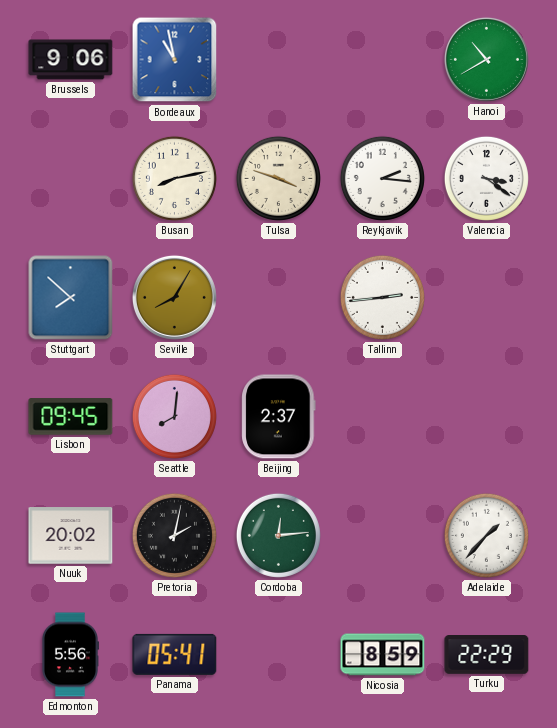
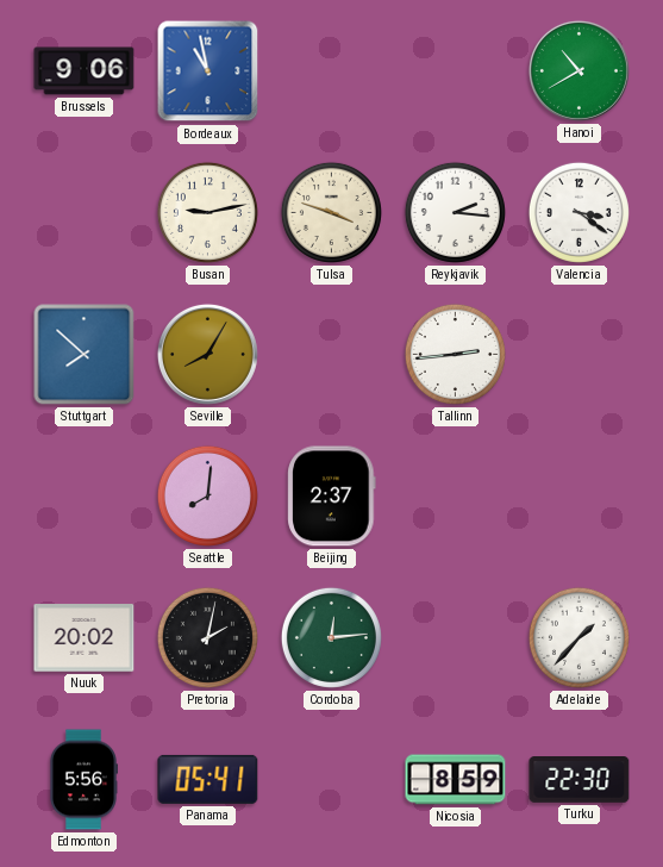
Busan: 8:13 -> 9:13
Lisbon: 09:45 -> none
Turku: 22:29 -> 22:30
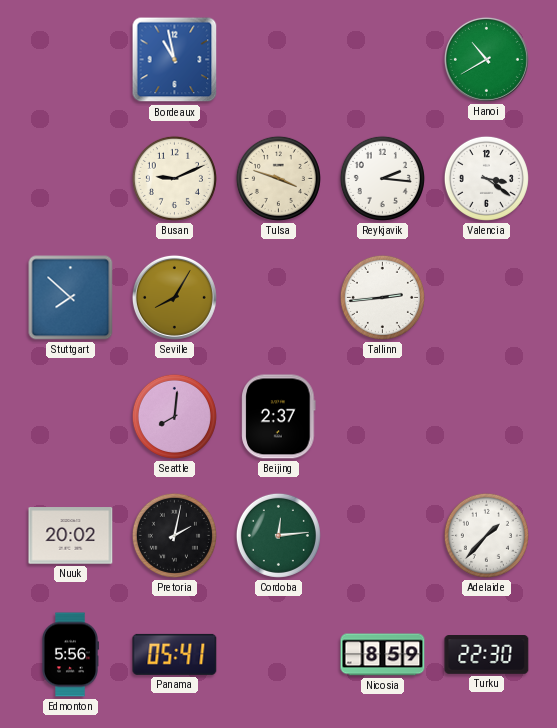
Brussels: 9:06 -> none
Busan: 9:13 -> 9:11
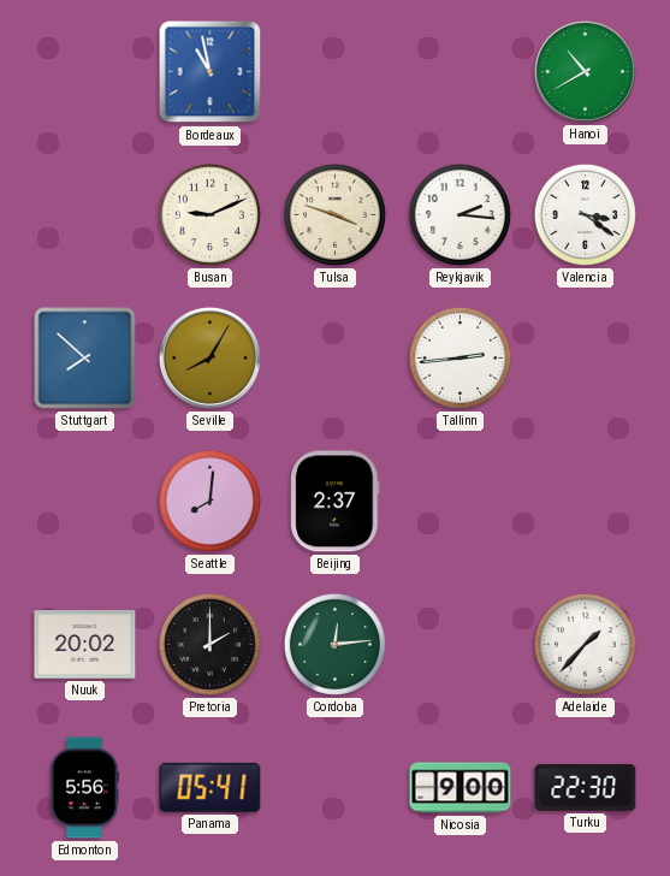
Pretoria: 2:02 -> 2:00
Nicosia: 8:59 -> 9:00
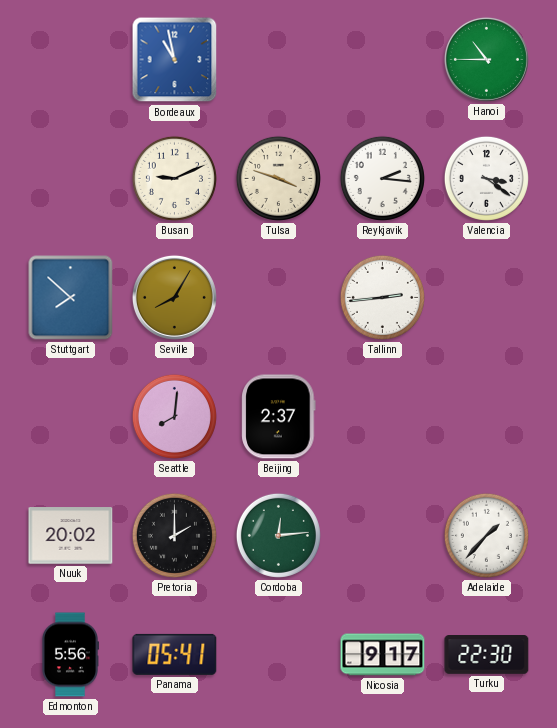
Hanoi: 10:40 -> 10:45
Nicosia: 9:00 -> 9:17
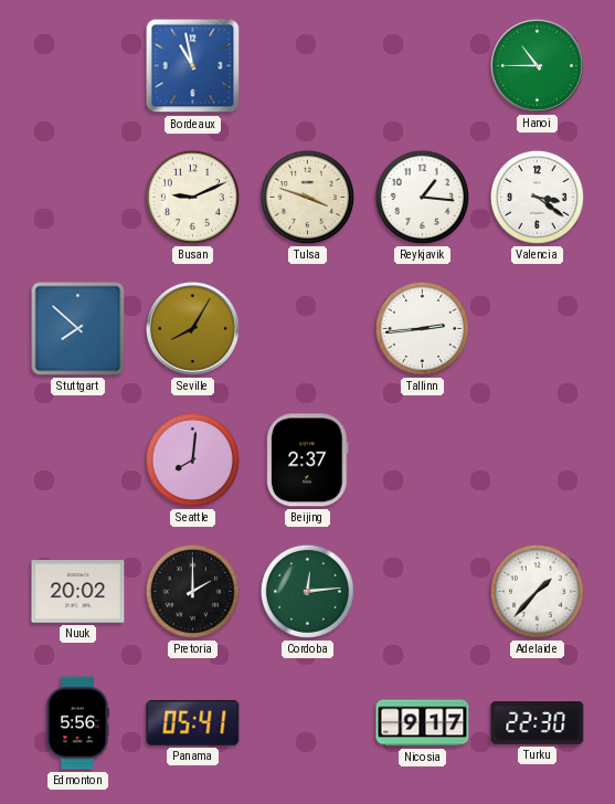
Reykjavik: 2:16 -> 1:16
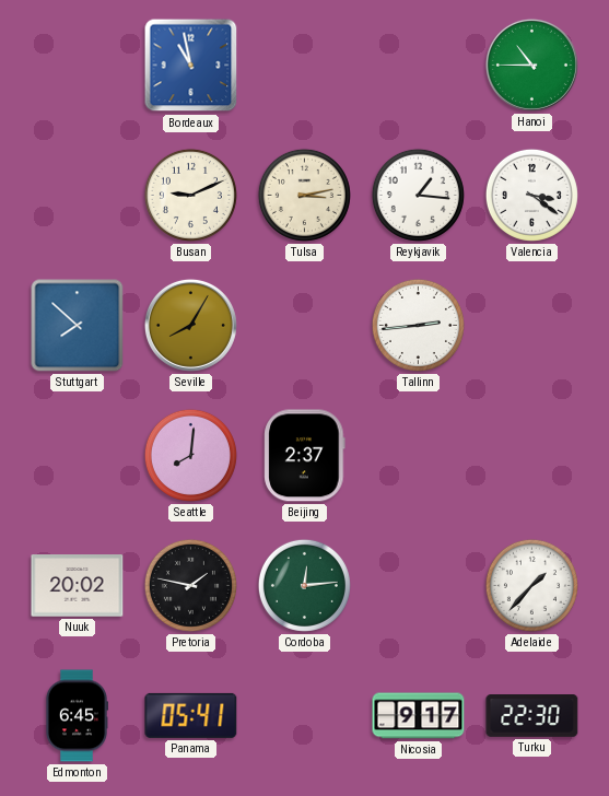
Tulsa: 3:48 -> 3:13
Pretoria: 2:00 -> 1:47
Edmonton: 5:56 -> 6:45
